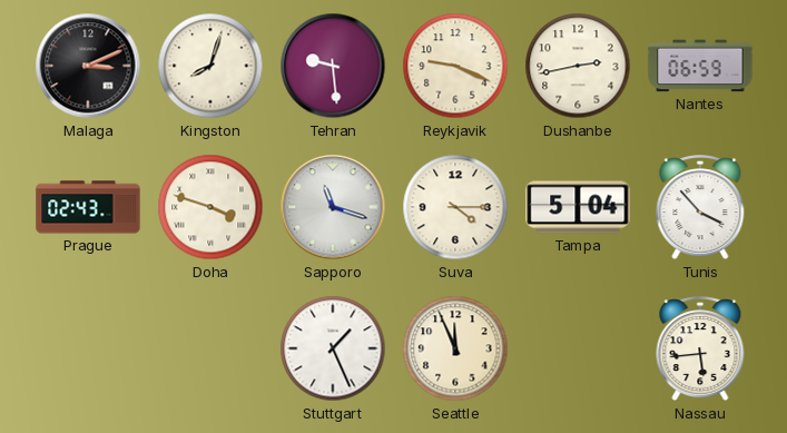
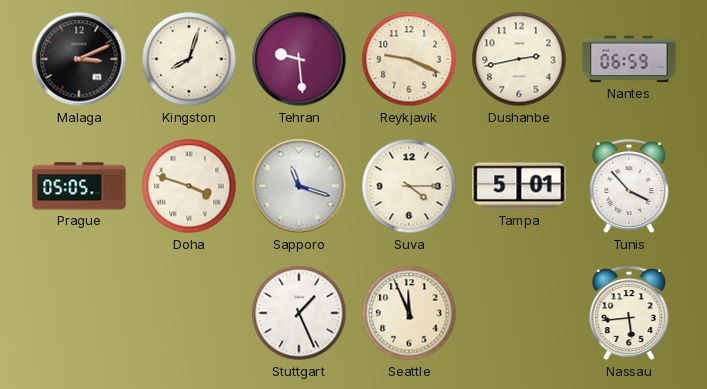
Prague: 02:43 -> 05:05
Tampa: 5:04 -> 5:01
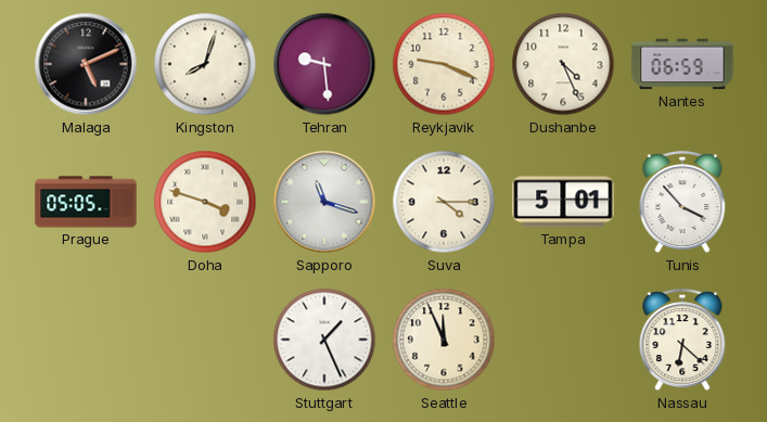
Malaga: 3:11 -> 5:11
Dushanbe: 2:43 -> 4:26
Nassau: 5:44 -> 6:22
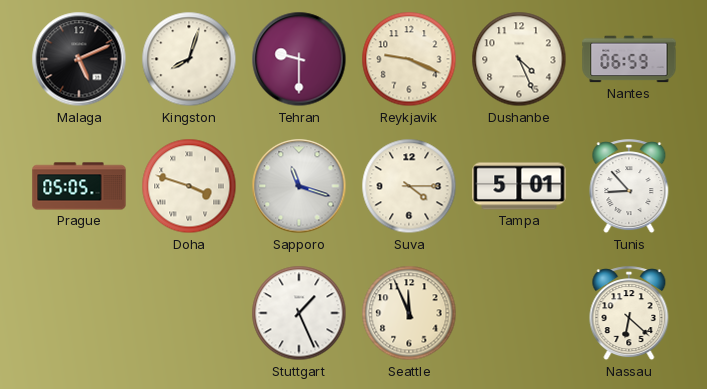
Tehran: 9:29 -> 9:30
Tunis: 3:53 -> 8:53
